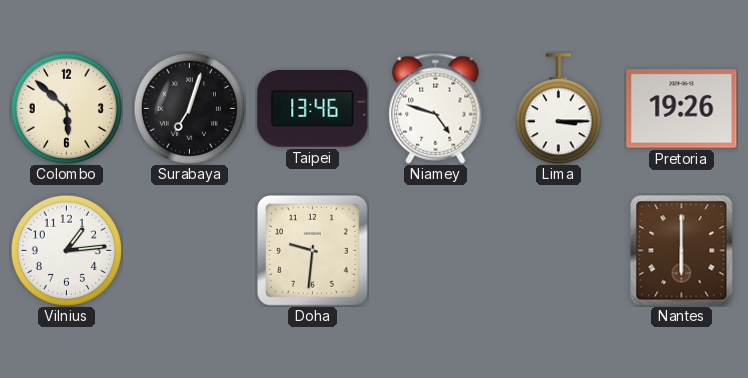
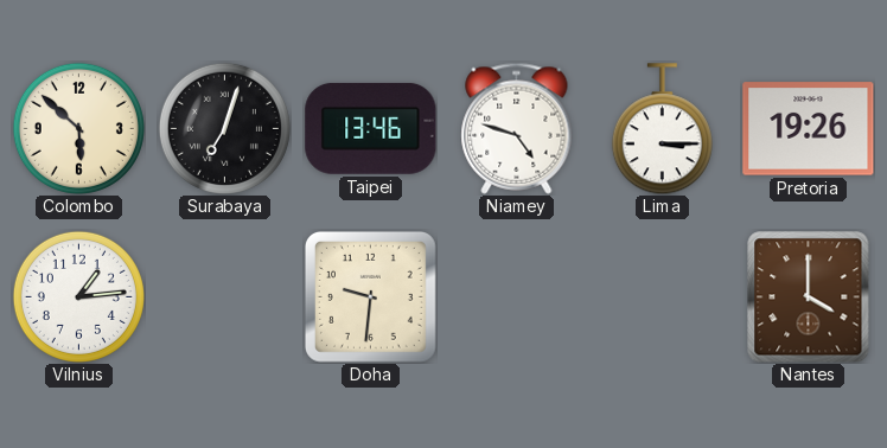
Nantes: 6:00 -> 4:00
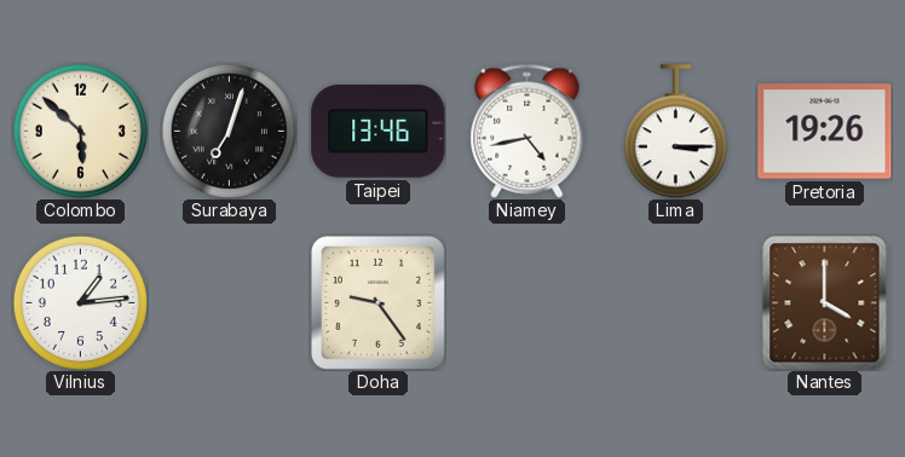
Niamey: 4:48 -> 4:43
Doha: 9:31 -> 9:24
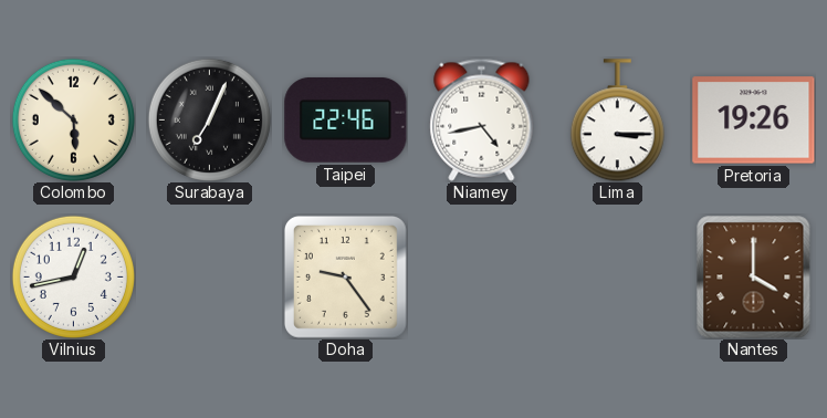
Surabaya: 7:03 -> 7:04
Taipei: 13:46 -> 22:46
Vilnius: 1:14 -> 12:43
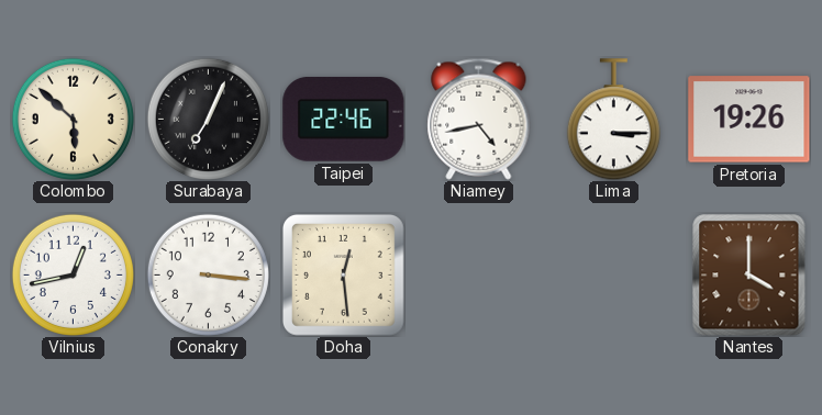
Conakry: none -> 3:16
Doha: 9:24 -> 12:29
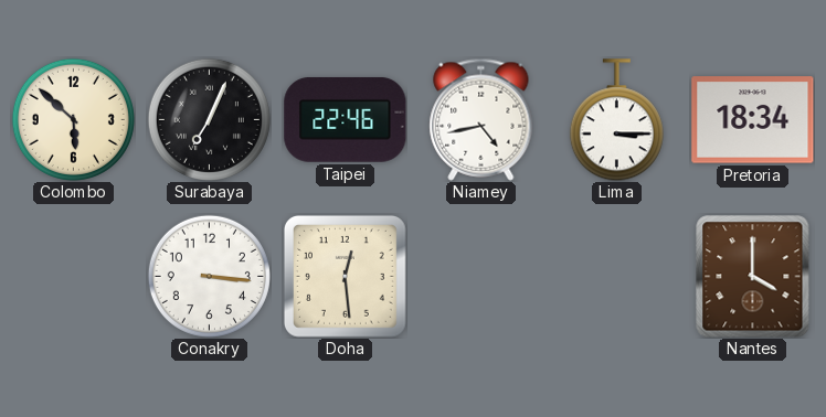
Pretoria: 19:26 -> 18:34
Vilnius: 12:43 -> none
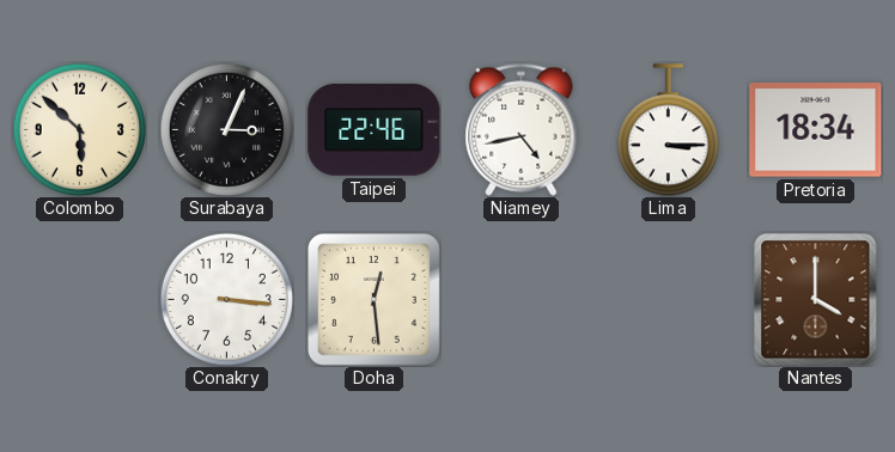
Surabaya: 7:04 -> 3:04
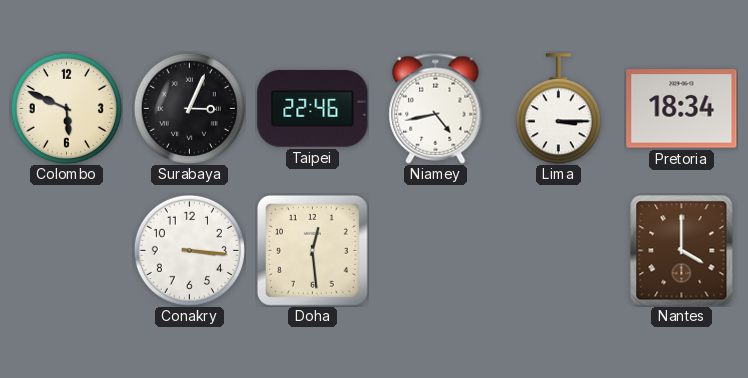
Colombo: 5:52 -> 5:49
